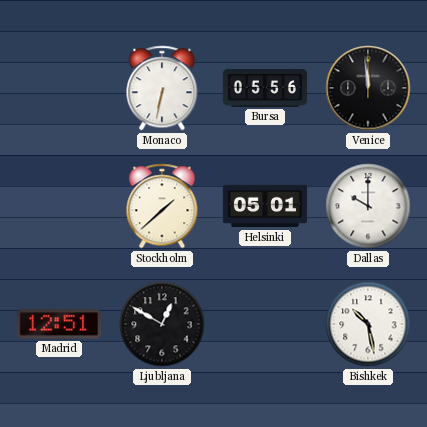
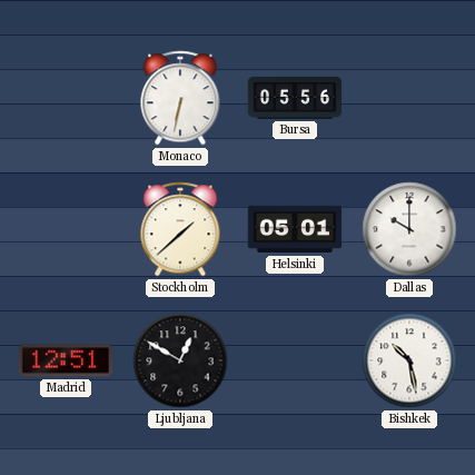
Venice: 11:59 -> none
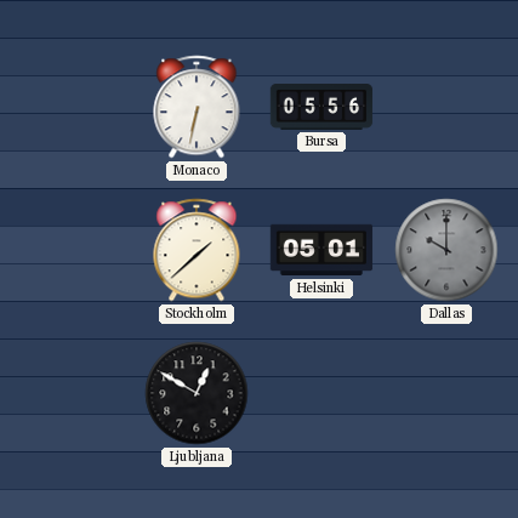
Dallas dial: white -> grey
Madrid: 12:51 -> none
Bishkek: 10:28 -> none
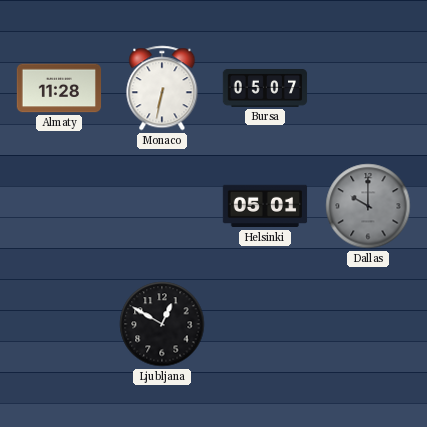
Almaty: none -> 11:28
Bursa: 05:56 -> 05:07
Stockholm: 1:38 -> none
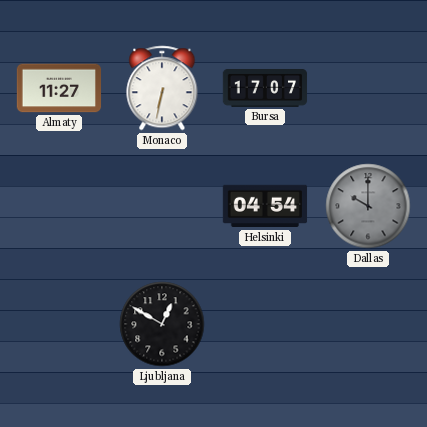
Almaty: 11:28 -> 11:27
Bursa: 05:07 -> 17:07
Helsinki: 05:01 -> 04:54
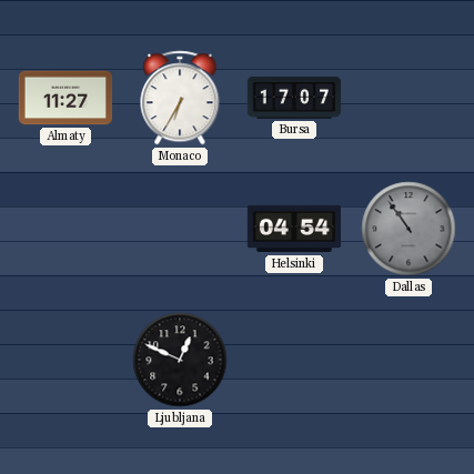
Monaco: 6:32 -> 6:35
Dallas: 10:00 -> 10:54
Ljubljana: 12:50 -> 12:49
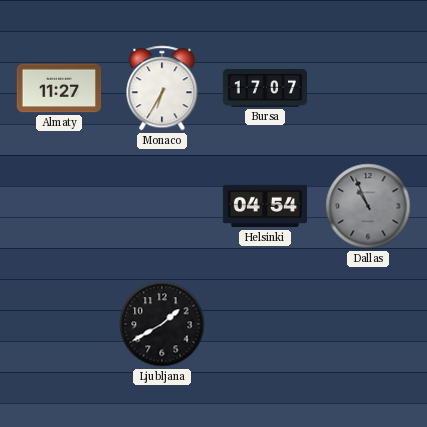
Dallas: 10:54 -> 10:56
Ljubljana: 12:49 -> 1:40
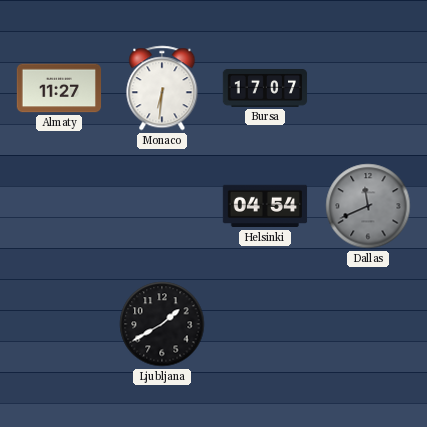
Monaco: 6:35 -> 6:31
Dallas: 10:56 -> 11:41
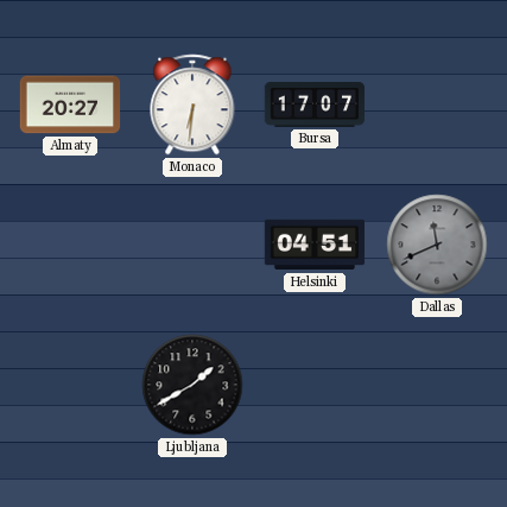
Almaty: 11:27 -> 20:27
Helsinki: 04:54 -> 04:51
